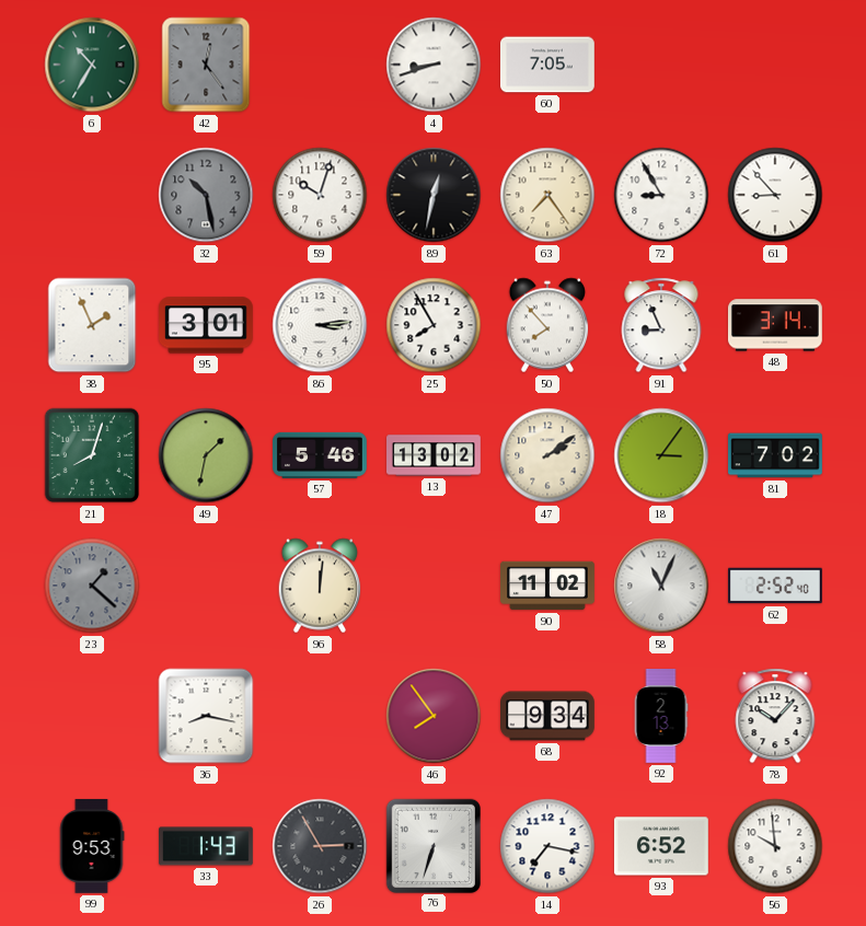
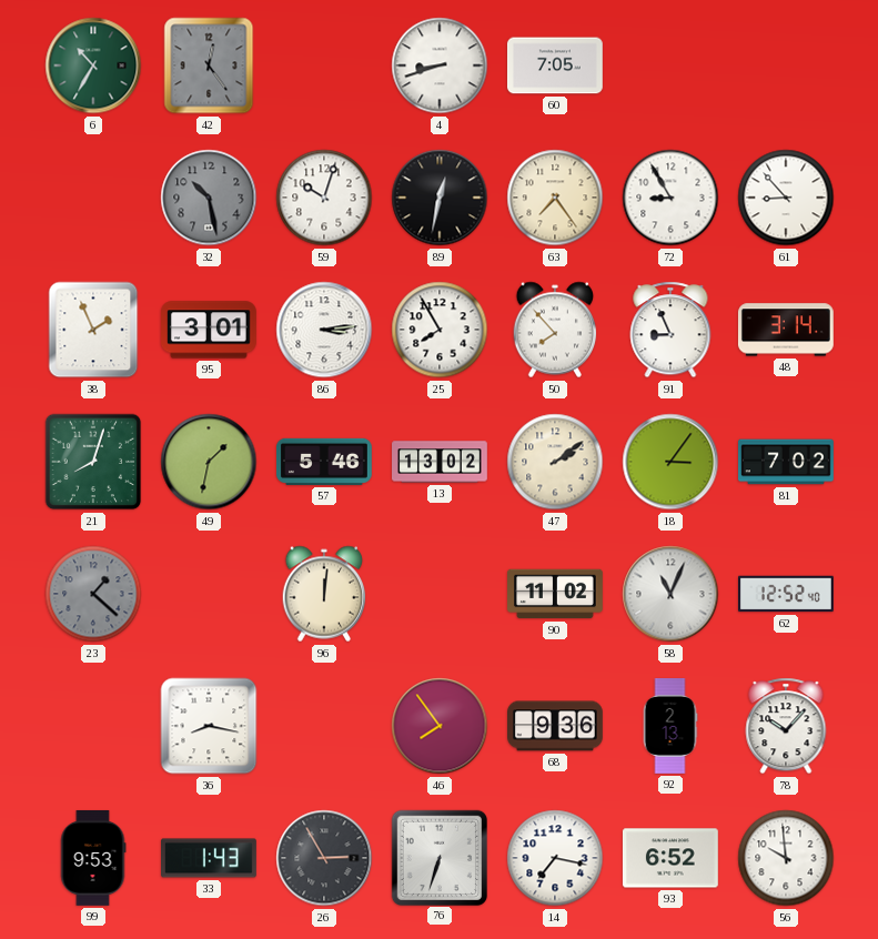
62: 2:52 -> 12:52
68: 9:34 -> 9:36
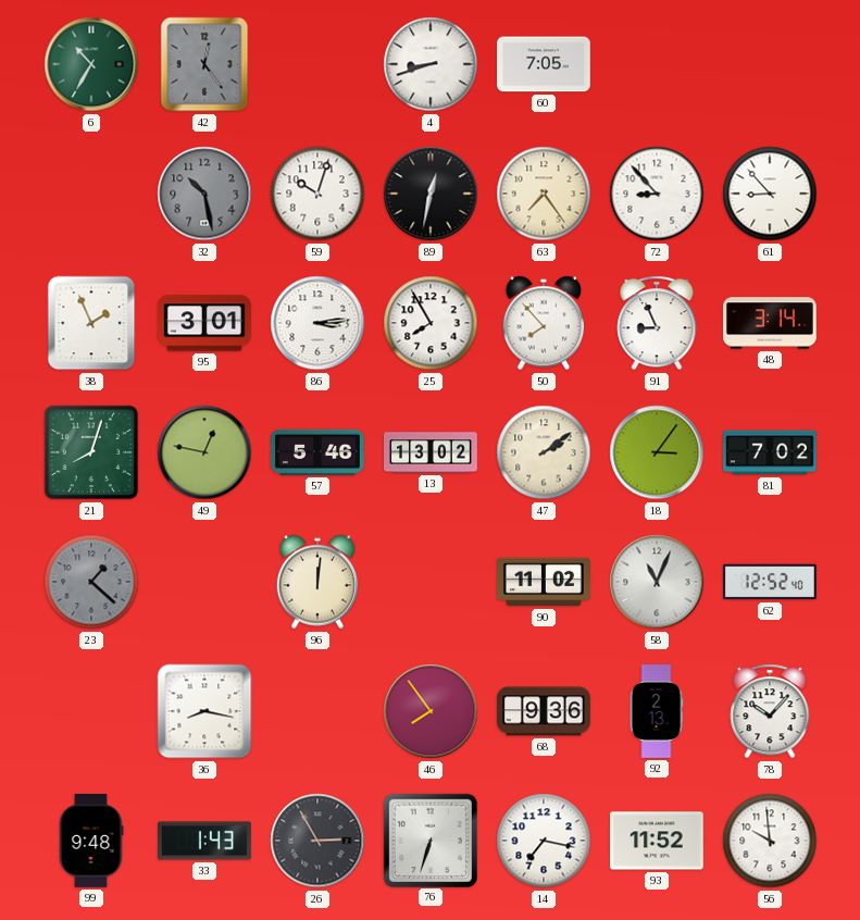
72: 8:55 -> 8:53
49: 1:32 -> 12:47
99: 9:53 -> 9:48
93: 6:52 -> 11:52
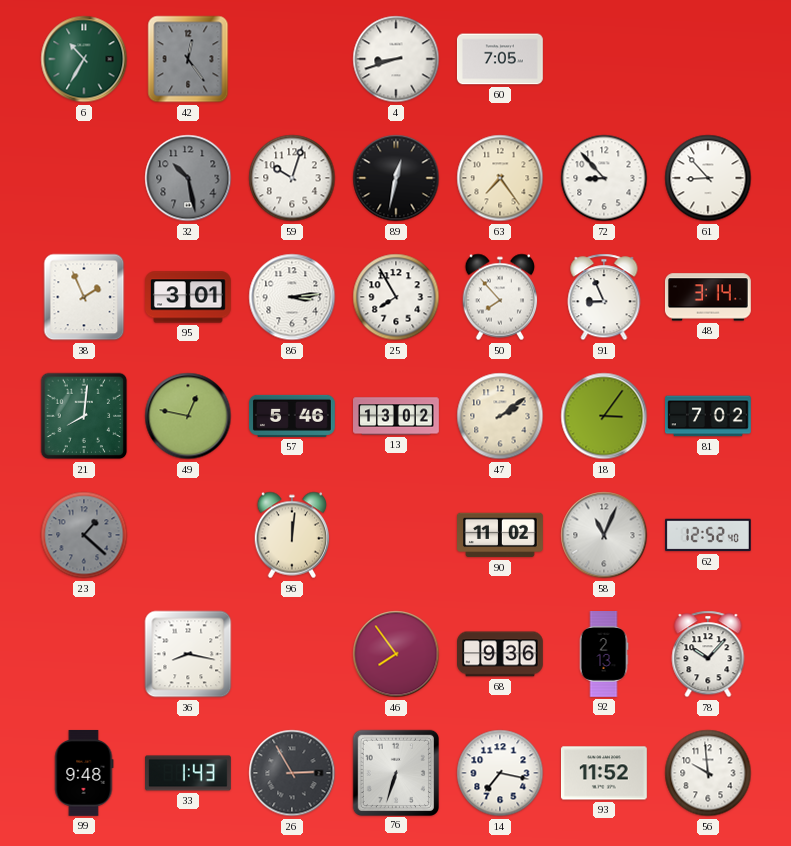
21: 8:03 -> 8:01
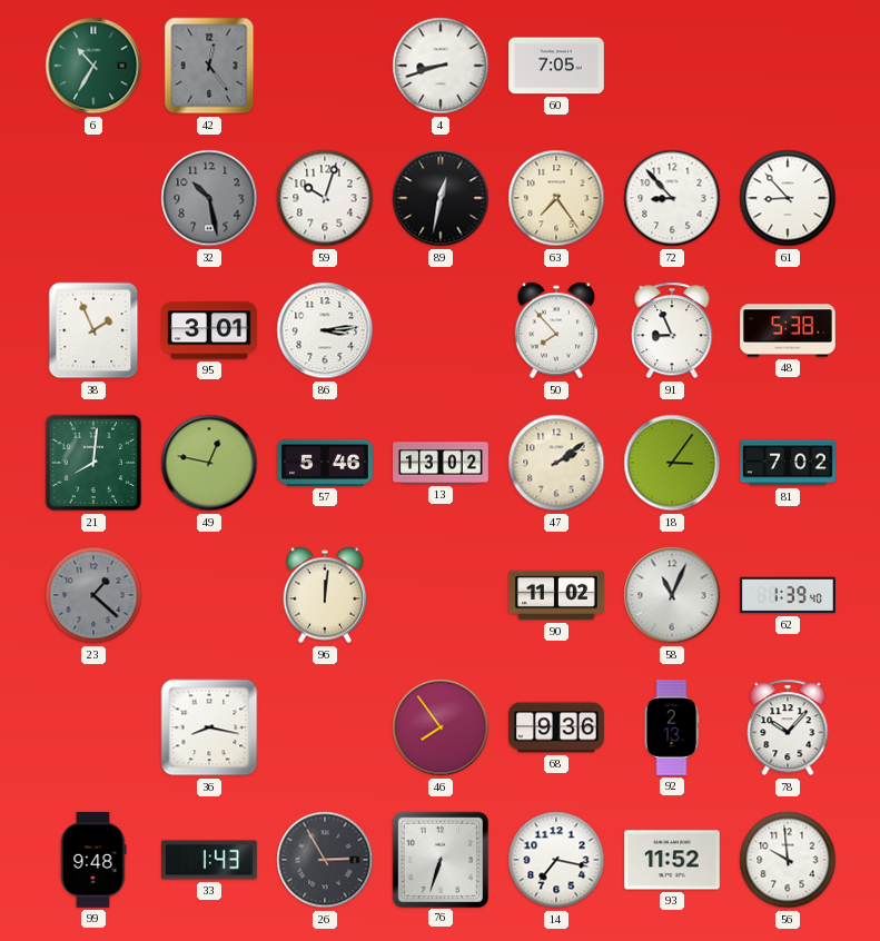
25: 7:55 -> none
48: 3:14 -> 5:38
62: 12:52 -> 1:39
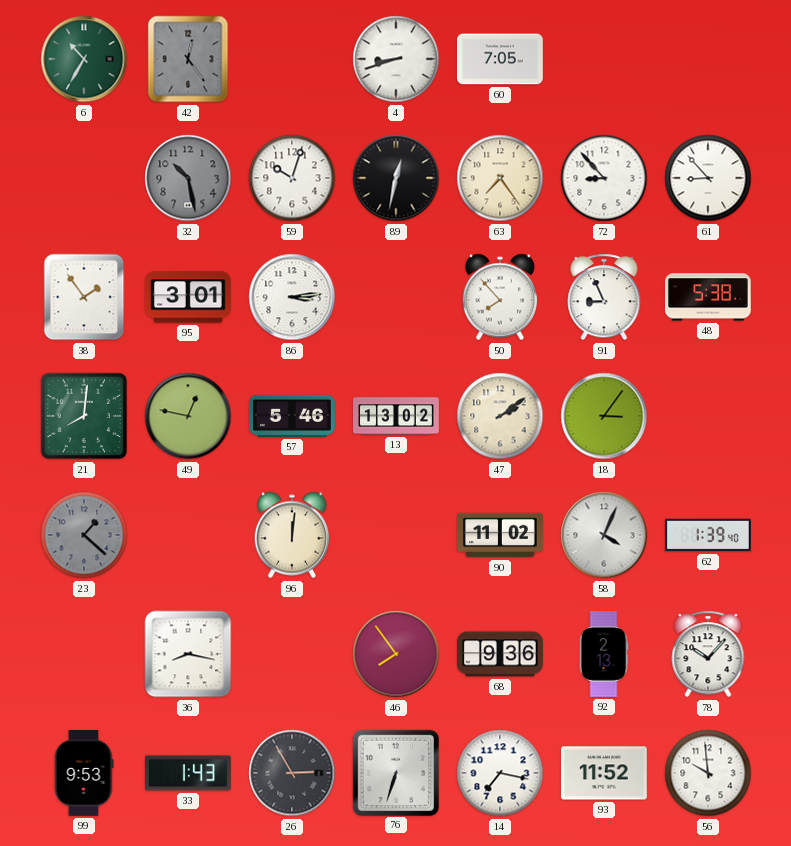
38: 1:56 -> 1:54
81: 7:02 -> none
58: 11:04 -> 4:04
99: 9:48 -> 9:53
